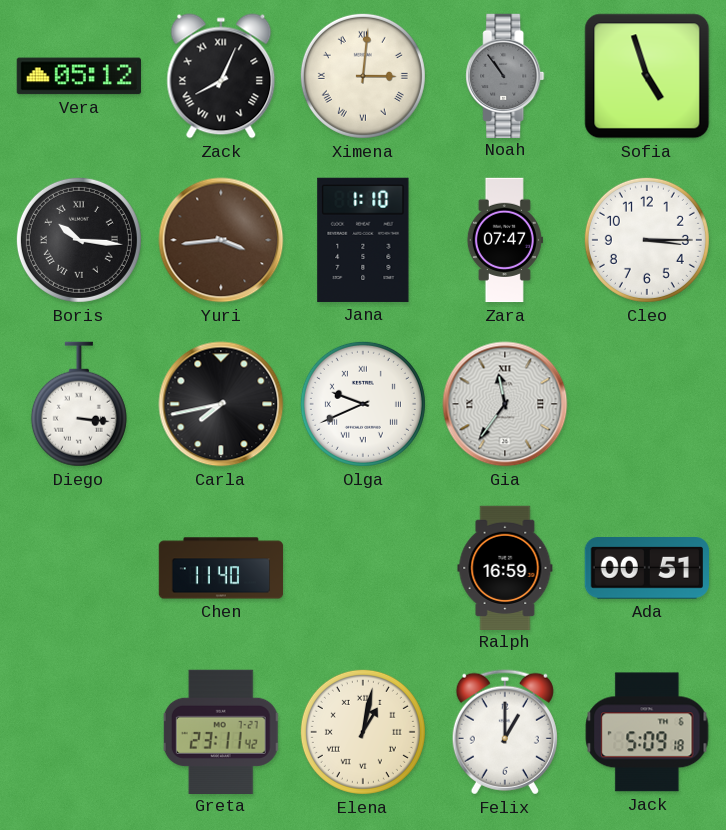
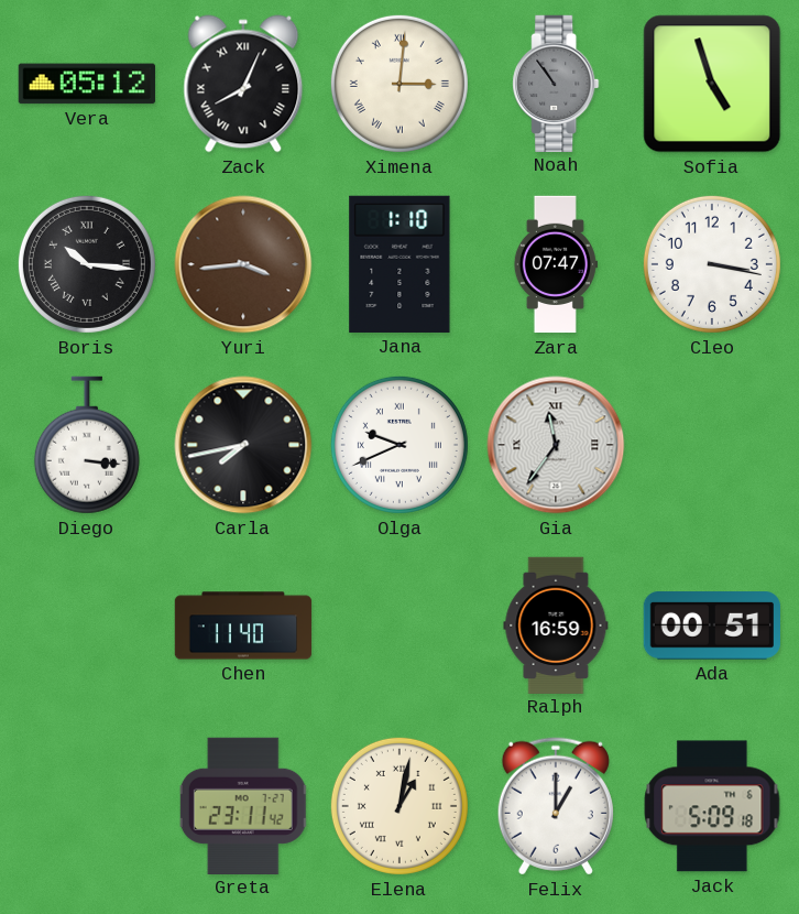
Cleo: 3:15 -> 3:17
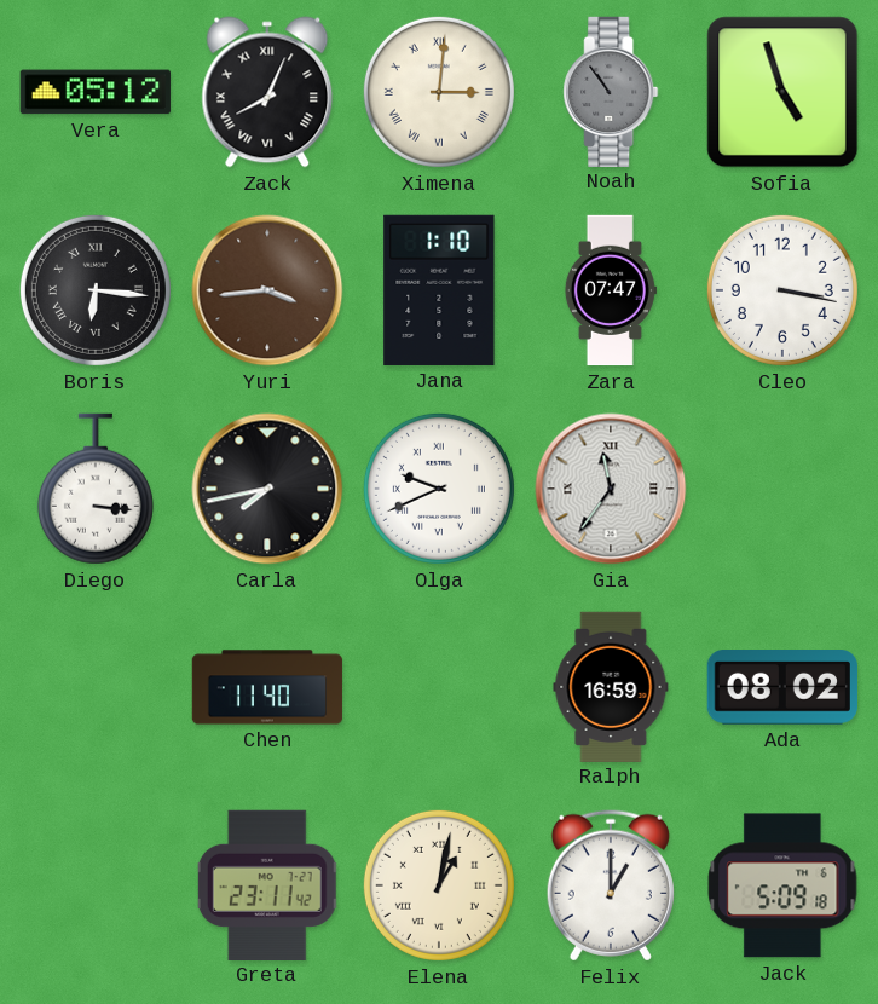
Boris: 10:16 -> 6:16
Ada: 00:51 -> 08:02
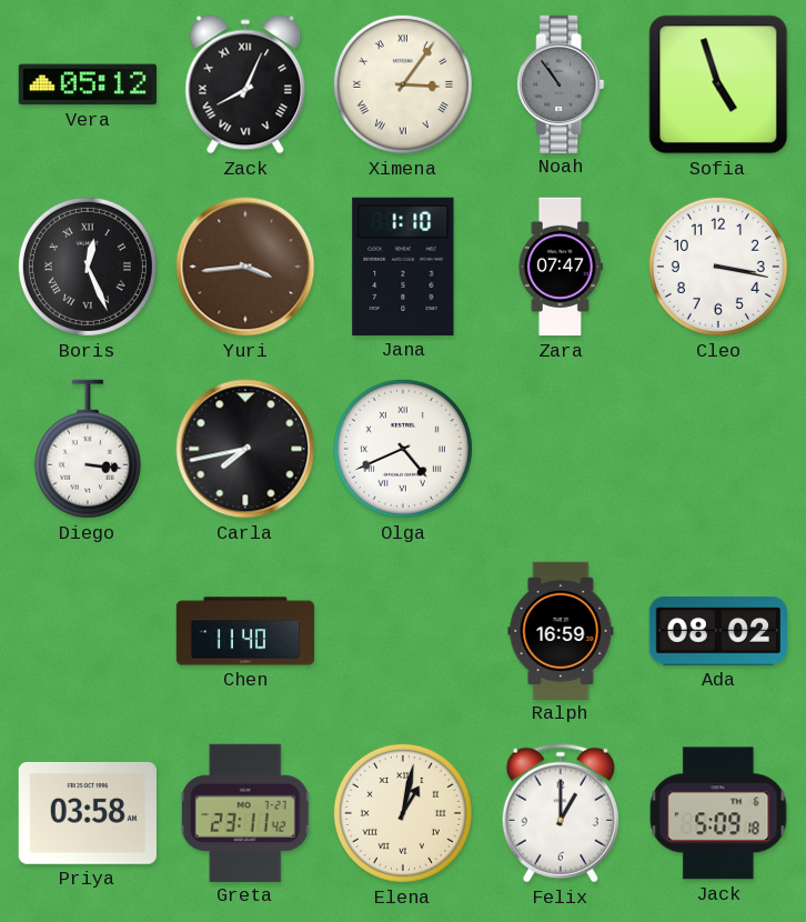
Ximena: 3:01 -> 3:06
Boris: 6:16 -> 12:26
Olga: 9:41 -> 4:41
Gia: 11:36 -> none
Priya: none -> 03:58
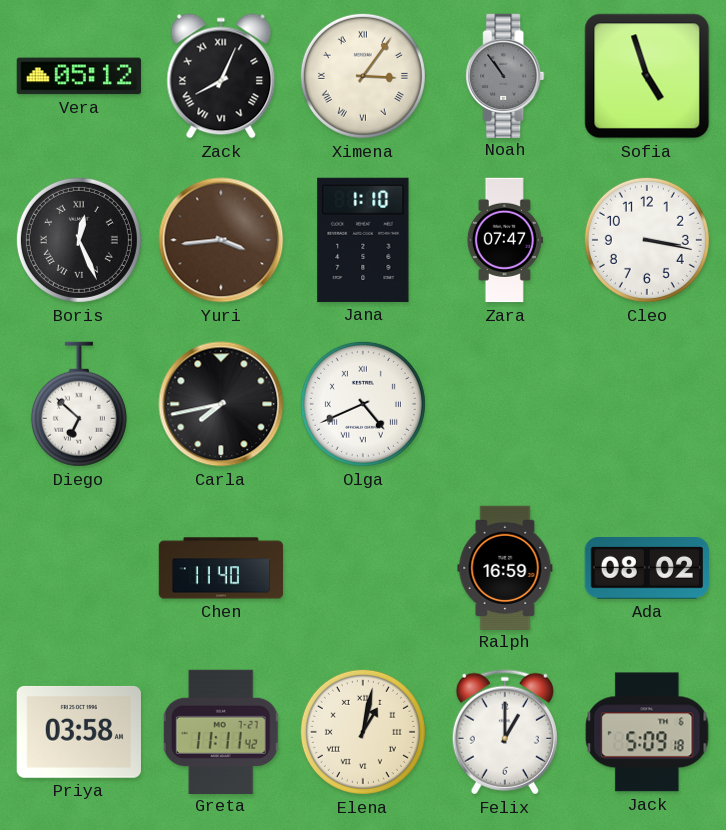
Diego: 3:16 -> 6:52
Greta: 23:11 -> 11:11
